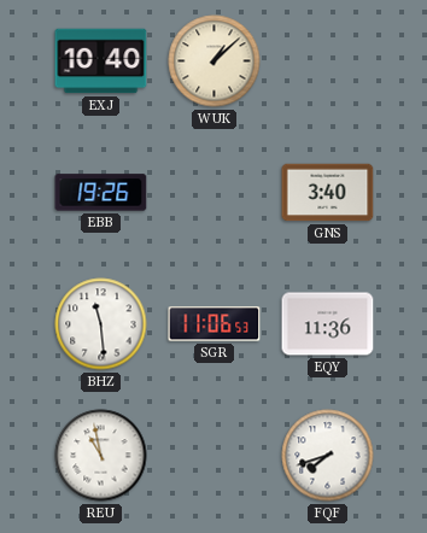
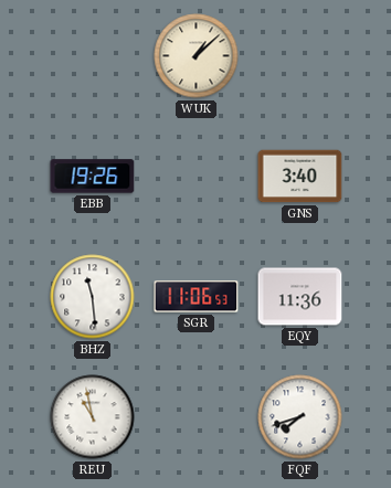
EXJ: 10:40 -> none
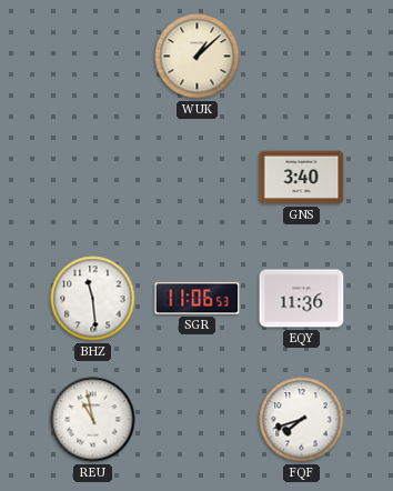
EBB: 19:26 -> none
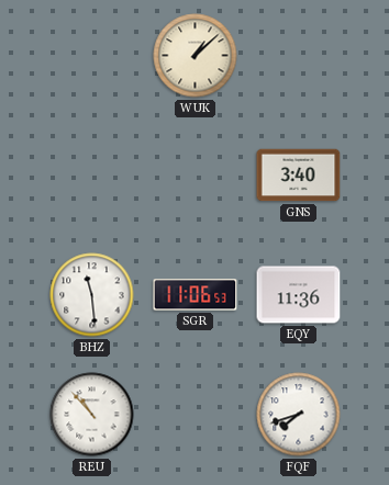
REU: 10:58 -> 10:53
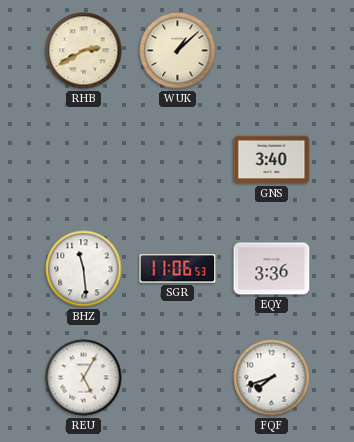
RHB: none -> 2:40
EQY: 11:36 -> 3:36
REU: 10:53 -> 5:05
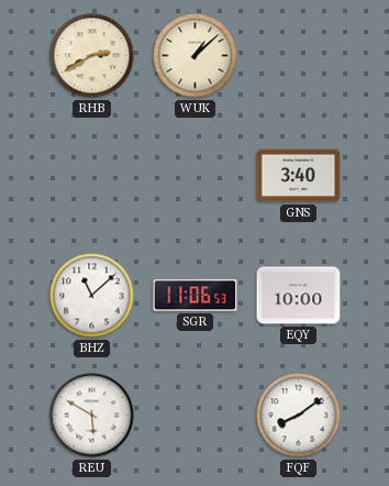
BHZ: 11:29 -> 11:08
EQY: 3:36 -> 10:00
REU: 5:05 -> 5:50
FQF: 7:42 -> 8:09
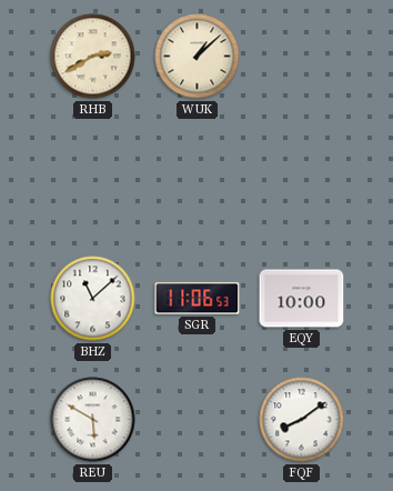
GNS: 3:40 -> none
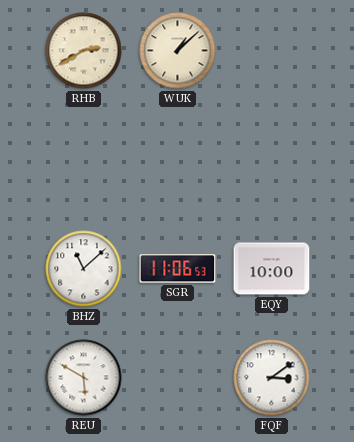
FQF: 8:09 -> 3:09
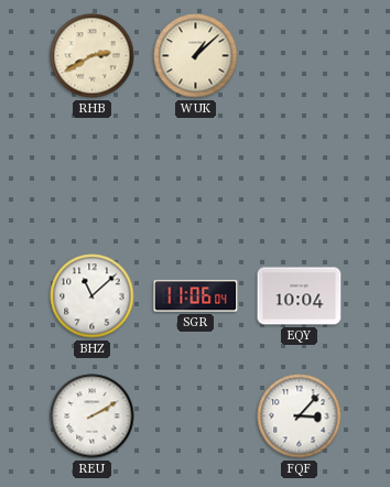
SGR: 11:06:53 -> 11:06:04
EQY: 10:00 -> 10:04
REU: 5:50 -> 2:10
FQF: 3:09 -> 3:07
